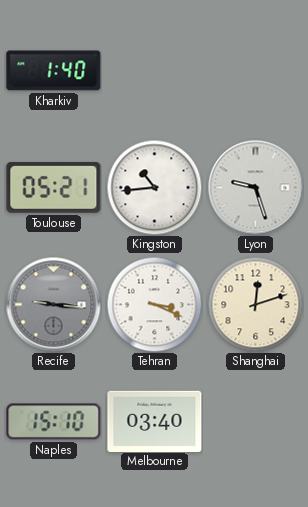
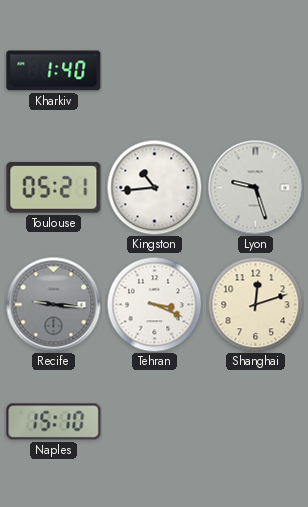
Melbourne: 03:40 -> none
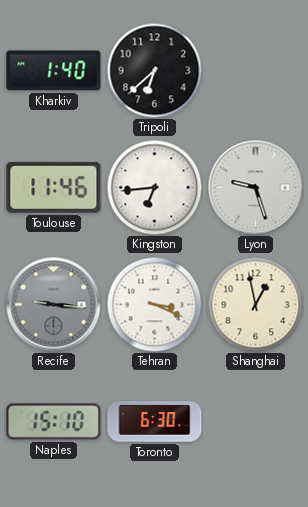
Tripoli: none -> 6:38
Toulouse: 05:21 -> 11:46
Kingston: 10:44 -> 6:44
Shanghai: 12:12 -> 12:58
Toronto: none -> 6:30
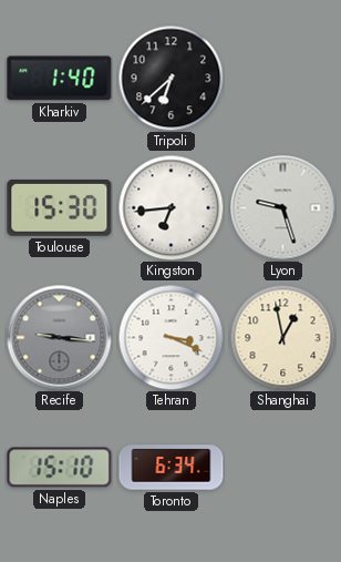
Toulouse: 11:46 -> 15:30
Toronto: 6:30 -> 6:34
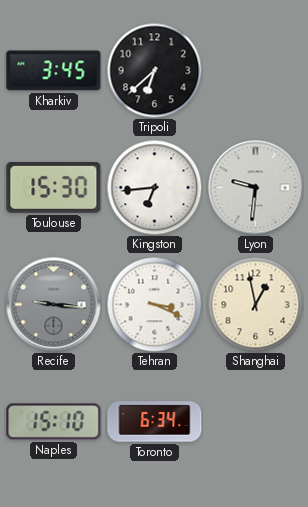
Kharkiv: 1:40 -> 3:45
Lyon: 9:27 -> 9:31
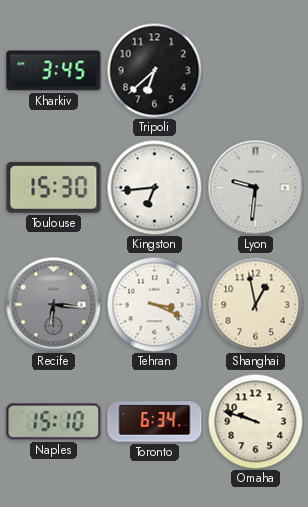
Recife: 9:16 -> 6:16
Omaha: none -> 9:48
